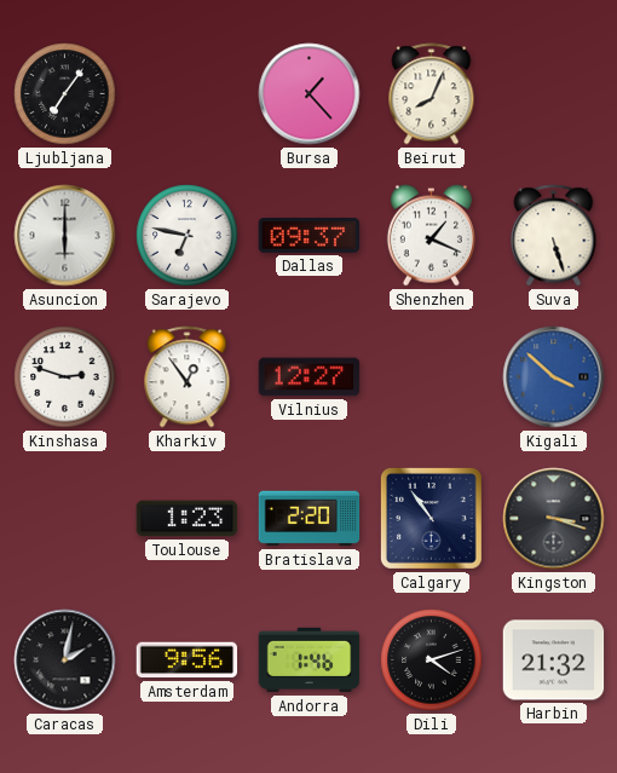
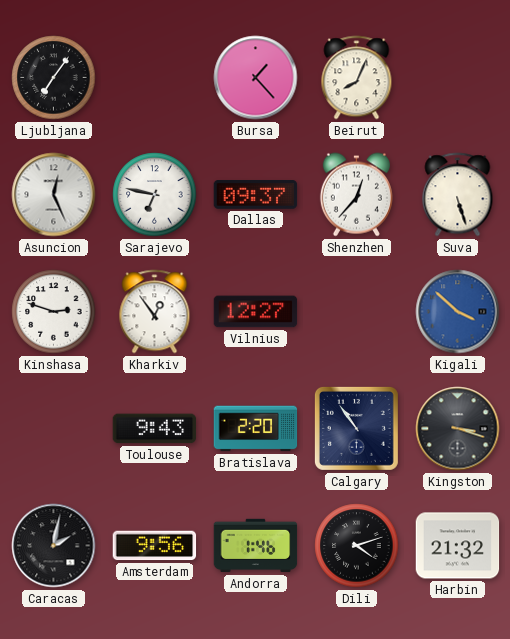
Asuncion: 6:00 -> 12:26
Shenzhen: 1:19 -> 12:37
Toulouse: 1:23 -> 9:43
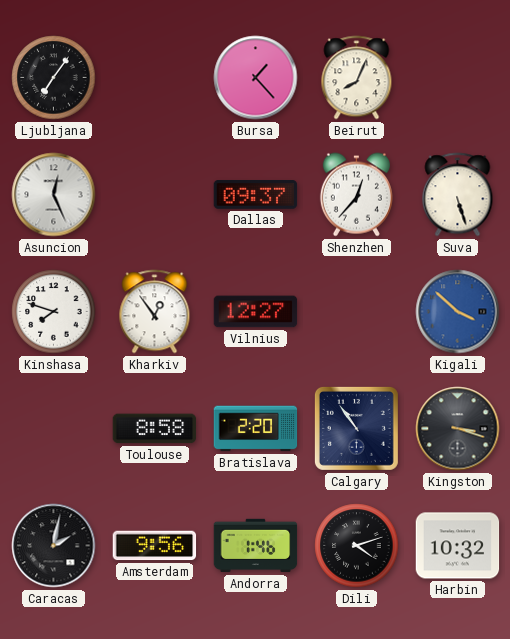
Sarajevo: 6:47 -> none
Kinshasa: 2:48 -> 7:48
Toulouse: 9:43 -> 8:58
Harbin: 21:32 -> 10:32
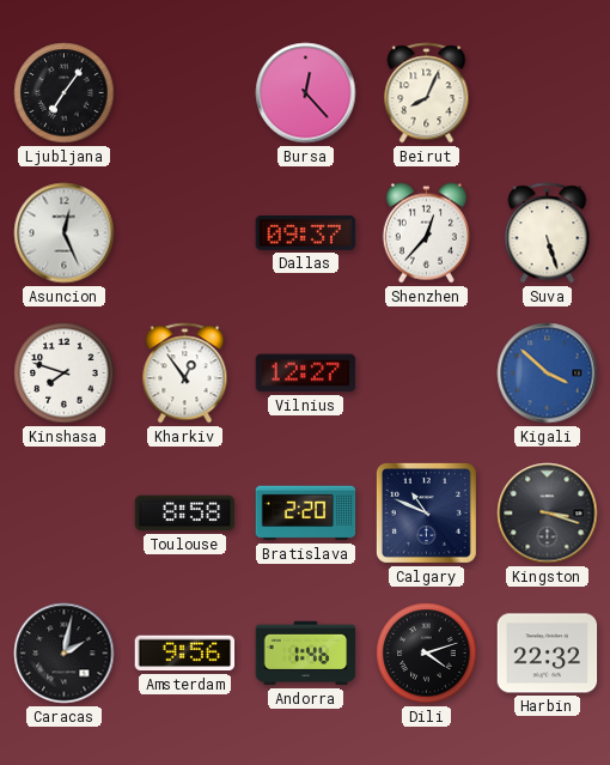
Bursa: 1:23 -> 12:23
Calgary: 10:54 -> 10:49
Harbin: 10:32 -> 22:32
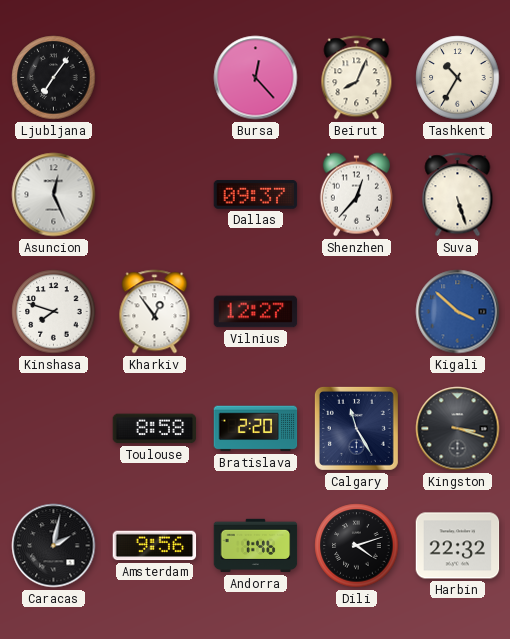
Tashkent: none -> 10:35
Calgary: 10:49 -> 11:25
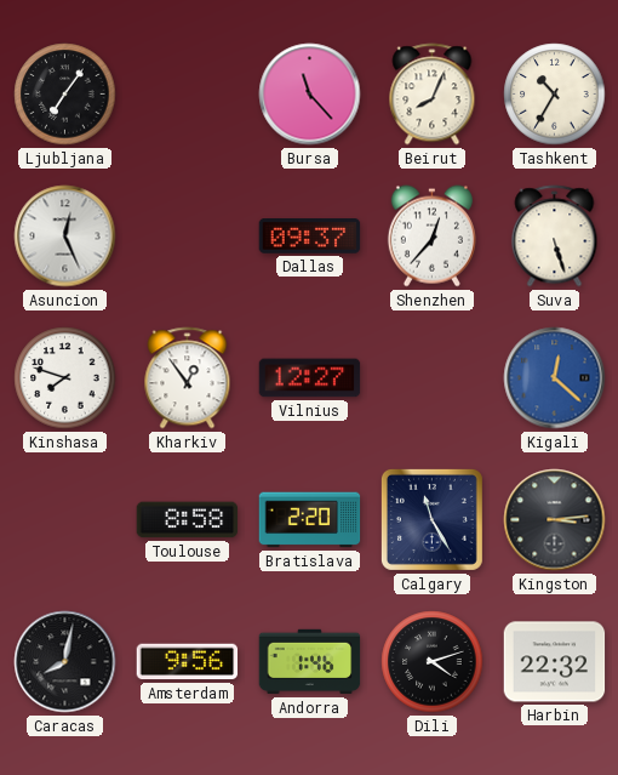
Bursa: 12:23 -> 11:23
Kigali: 3:52 -> 12:22
Kingston: 3:18 -> 3:14
Caracas: 2:02 -> 8:02
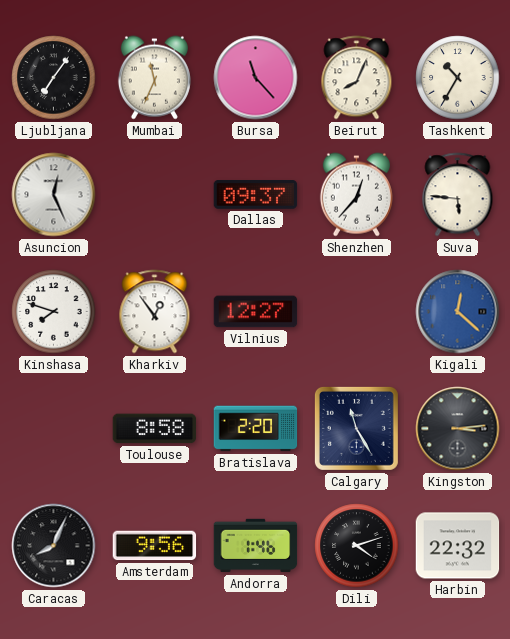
Mumbai: none -> 11:34
Suva: 5:27 -> 5:46
Caracas: 8:02 -> 8:04
